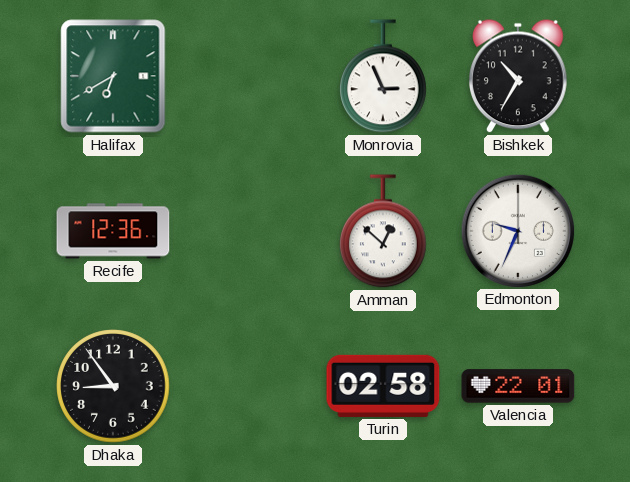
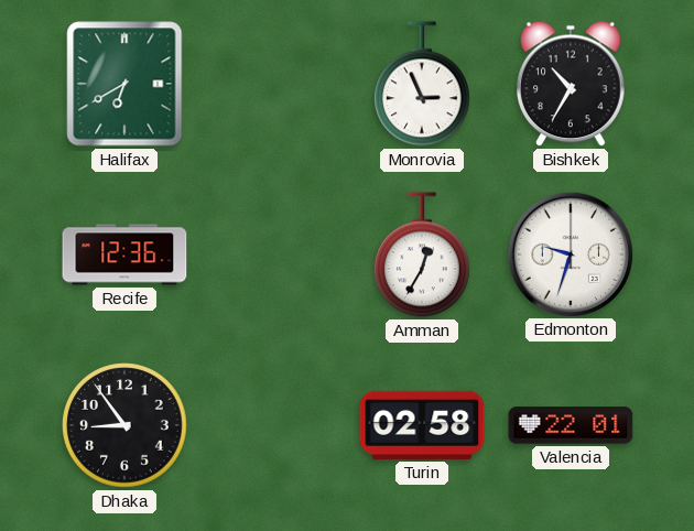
Amman: 12:52 -> 12:35
Edmonton: 9:34 -> 9:33
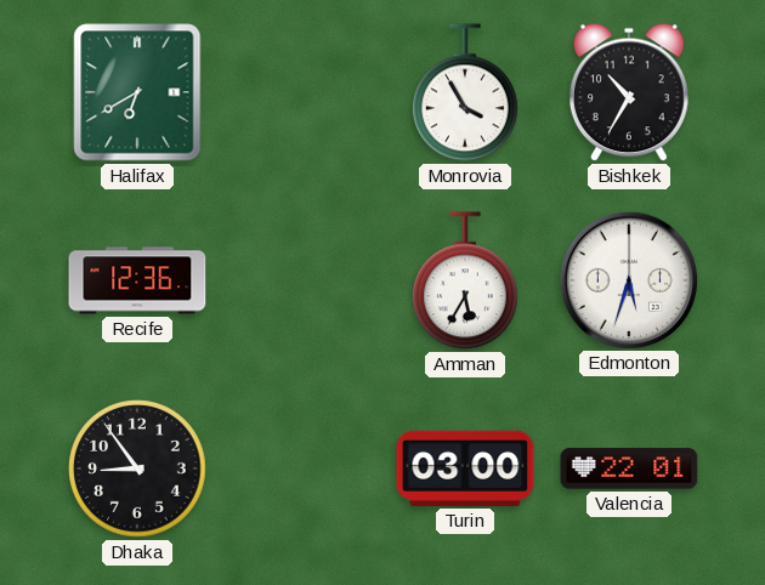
Monrovia: 2:56 -> 3:55
Amman: 12:35 -> 5:35
Edmonton: 9:33 -> 5:33
Turin: 02:58 -> 03:00
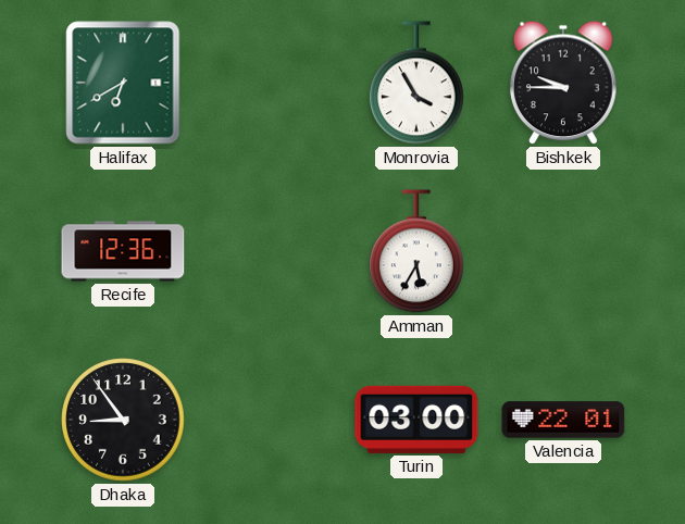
Bishkek: 10:35 -> 9:45
Edmonton: 5:33 -> none
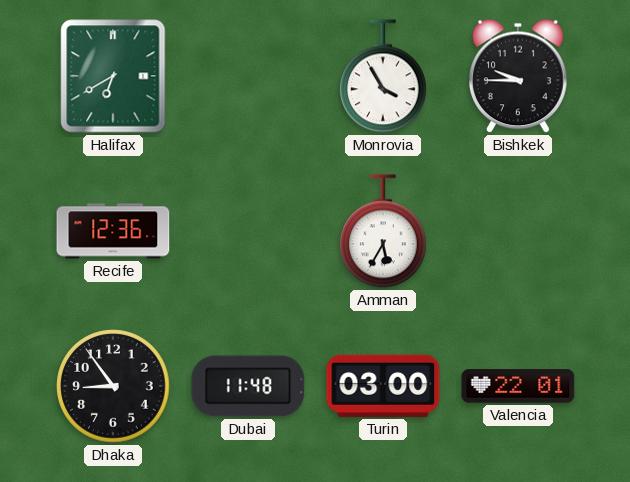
Dubai: none -> 11:48
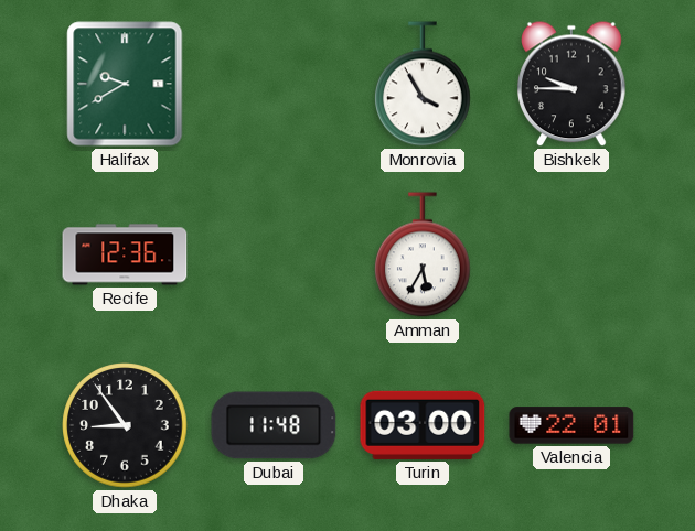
Halifax: 6:40 -> 9:40
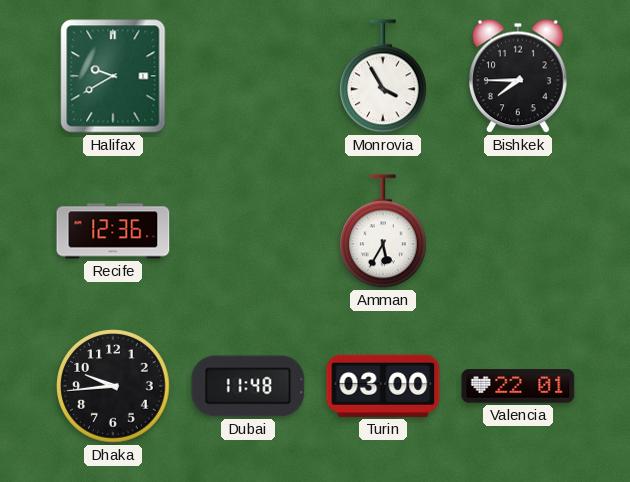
Bishkek: 9:45 -> 7:45
Dhaka: 8:54 -> 9:44
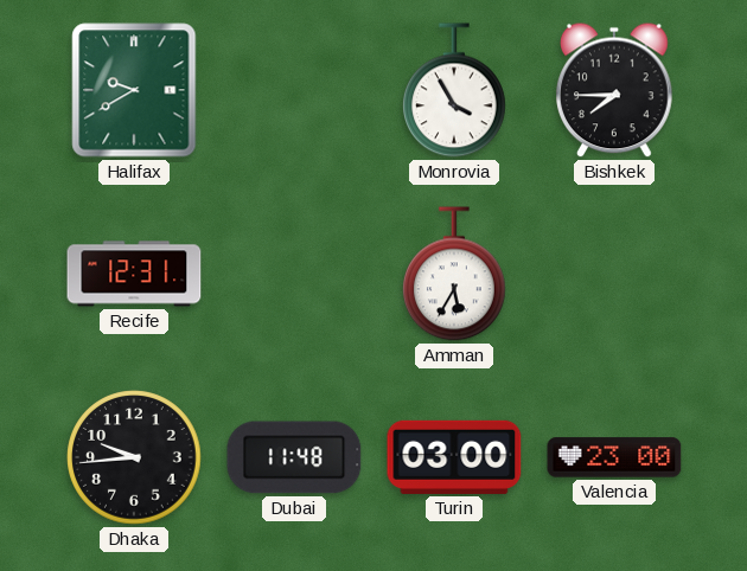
Recife: 12:36 -> 12:31
Valencia: 22:01 -> 23:00
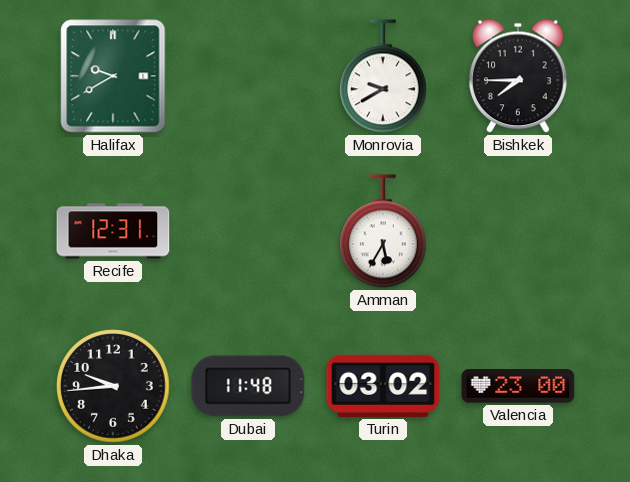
Monrovia: 3:55 -> 9:40
Turin: 03:00 -> 03:02
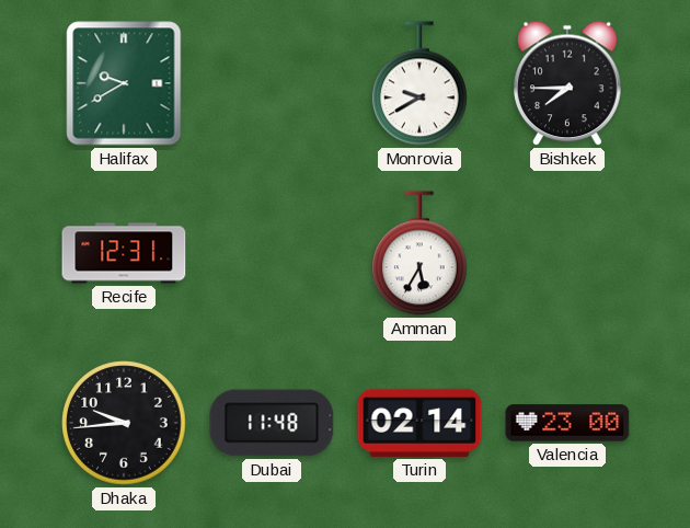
Turin: 03:02 -> 02:14
